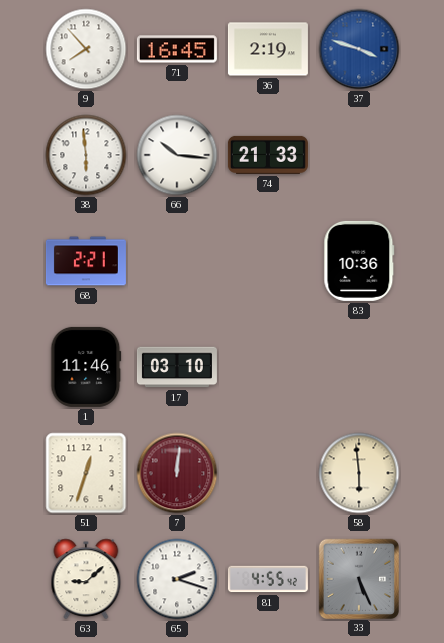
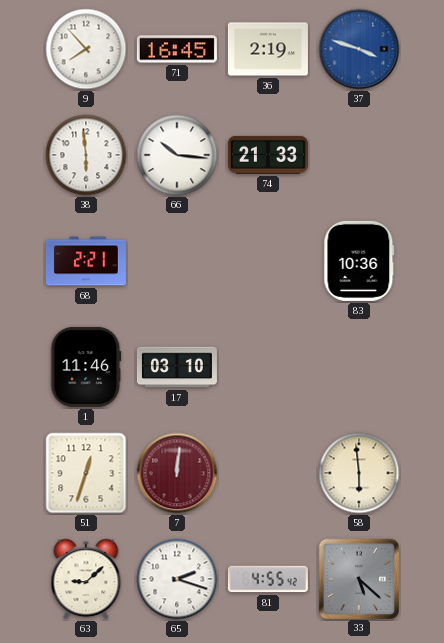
33: 5:26 -> 5:22
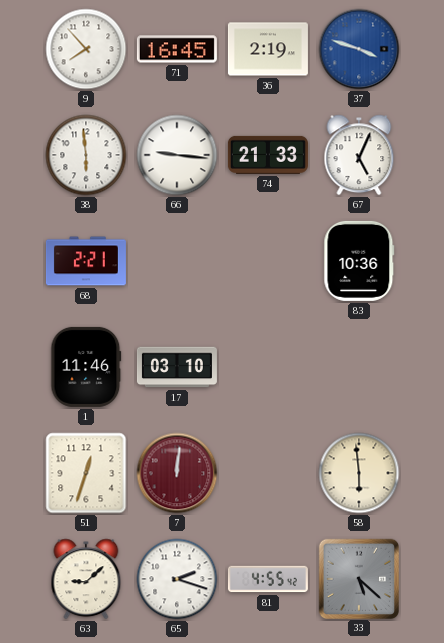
66: 10:16 -> 9:16
67: none -> 5:04
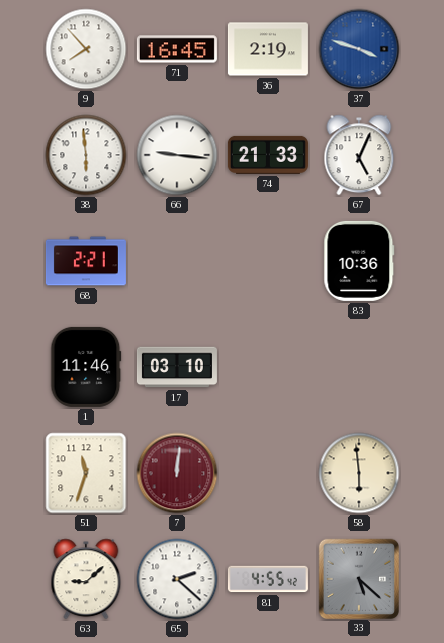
51: 12:33 -> 11:33
65: 2:18 -> 2:22
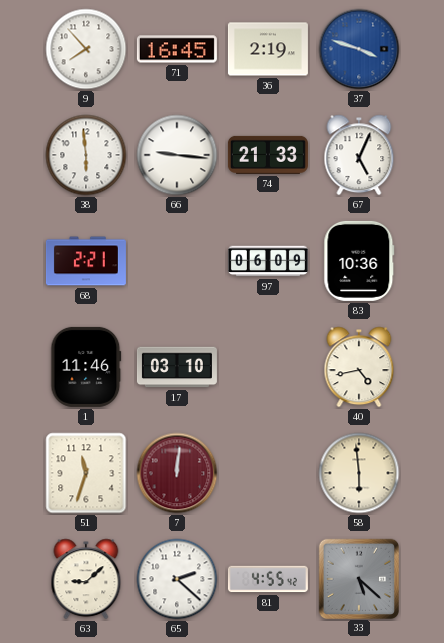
97: none -> 06:09
40: none -> 4:43
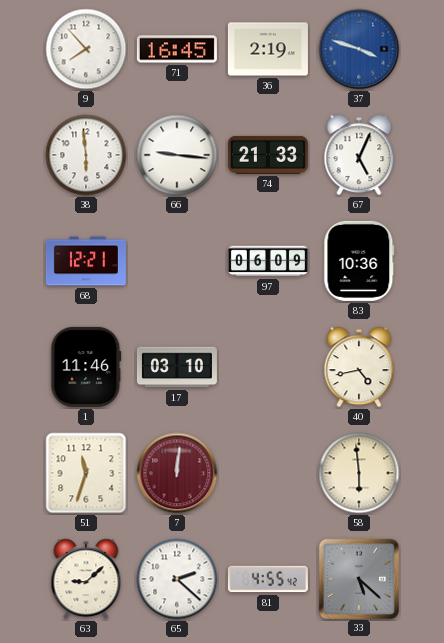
68: 2:21 -> 12:21
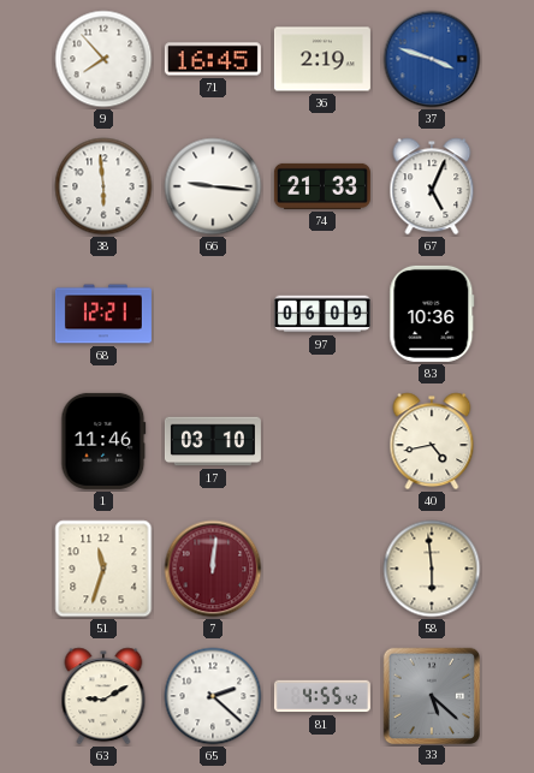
63: 9:08 -> 9:10
